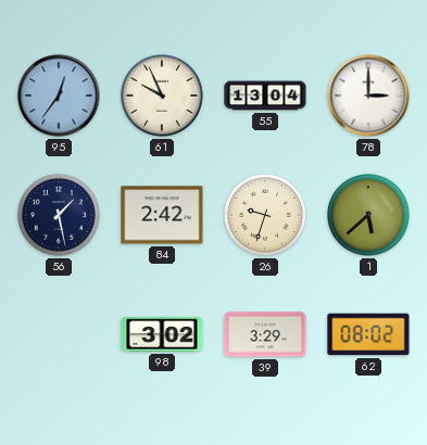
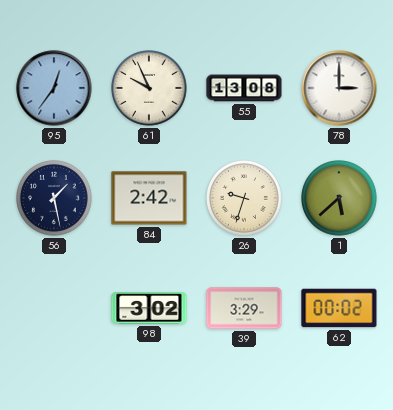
55: 13:04 -> 13:08
62: 08:02 -> 00:02
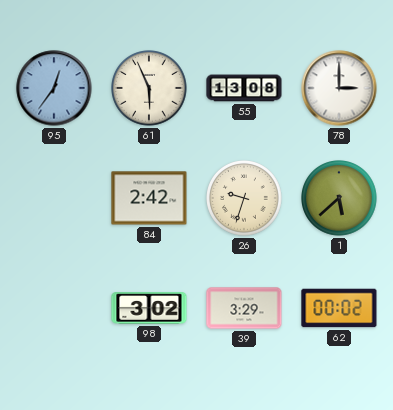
61: 9:56 -> 5:56
56: 1:28 -> none
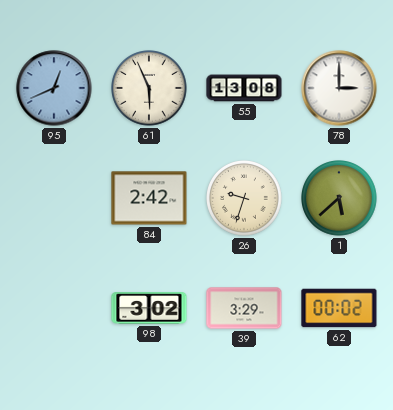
95: 12:36 -> 12:41
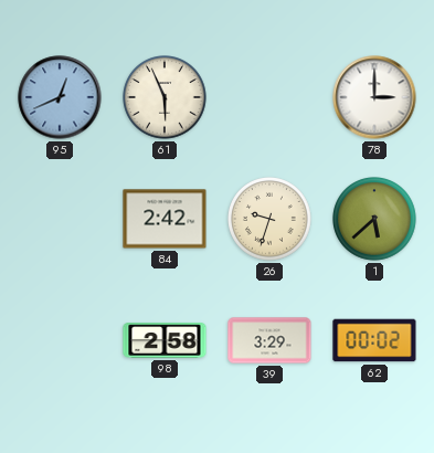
55: 13:08 -> none
98: 3:02 -> 2:58
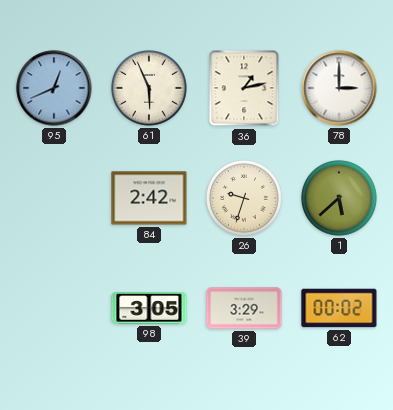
36: none -> 1:13
98: 2:58 -> 3:05
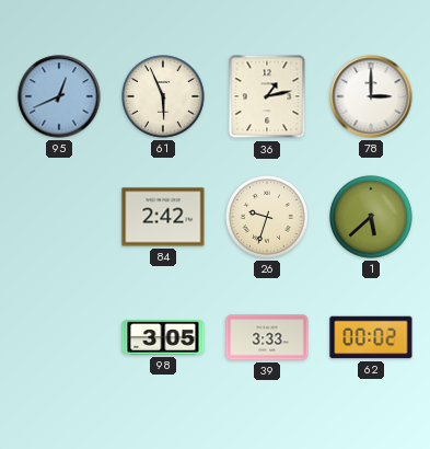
39: 3:29 -> 3:33
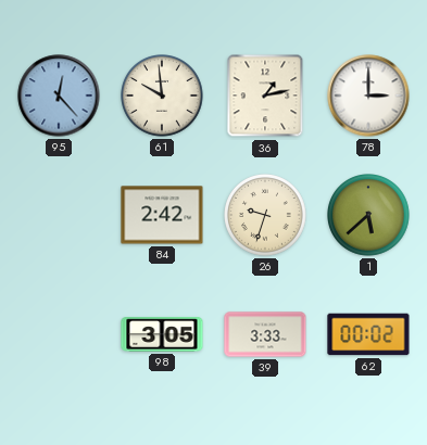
95: 12:41 -> 12:23
61: 5:56 -> 9:59
